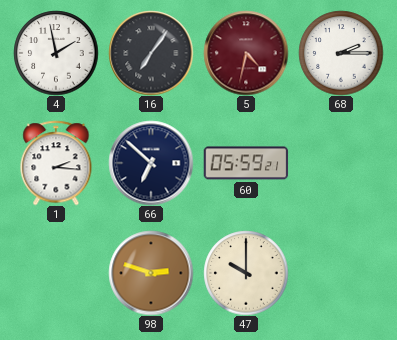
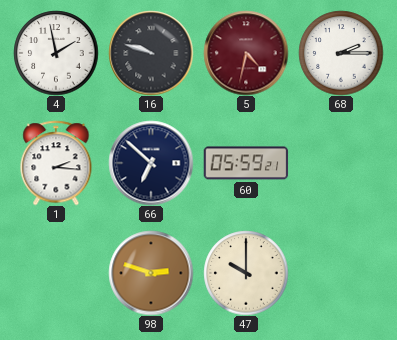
16: 7:06 -> 9:48
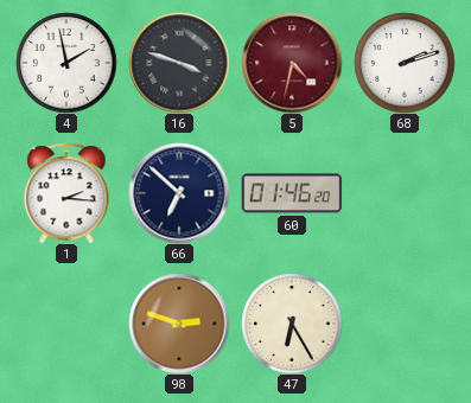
16: 9:48 -> 3:48
68: 2:15 -> 2:12
60: 05:59 -> 01:46
47: 10:00 -> 6:25
